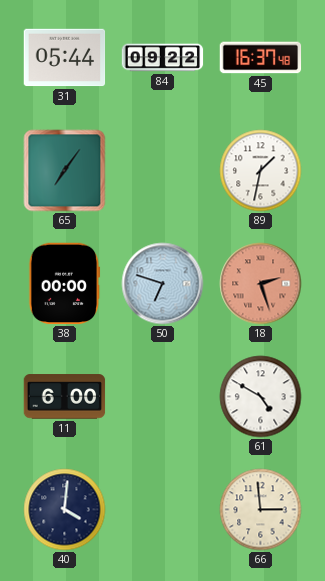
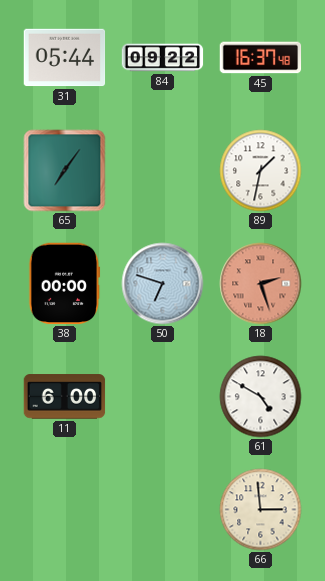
40: 4:01 -> none
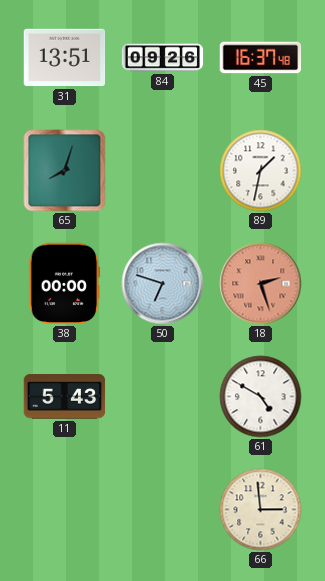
31: 05:44 -> 13:51
84: 09:22 -> 09:26
65: 7:06 -> 8:03
11: 6:00 -> 5:43
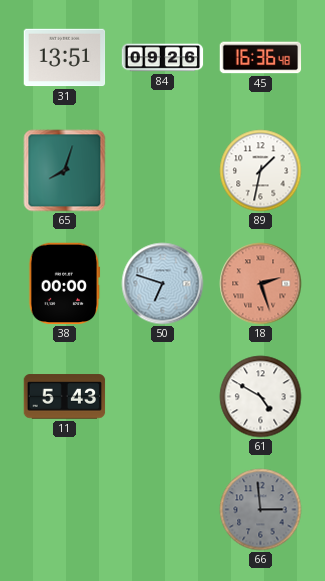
45: 16:37 -> 16:36
66 dial: cream -> grey
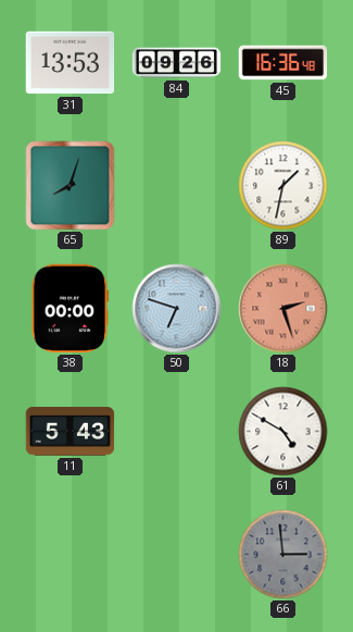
31: 13:51 -> 13:53
